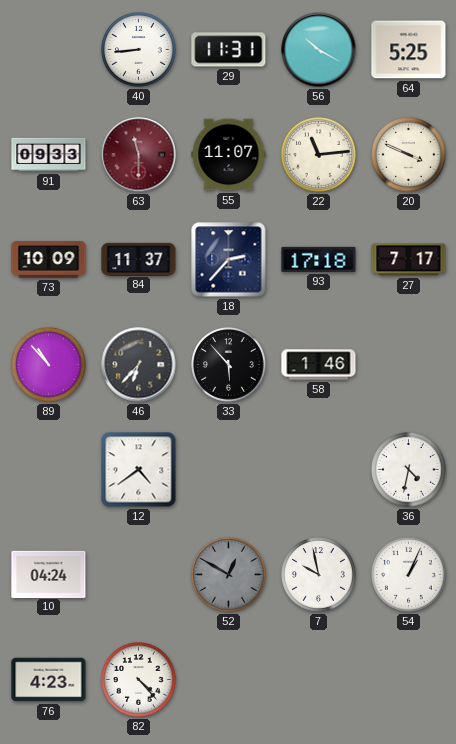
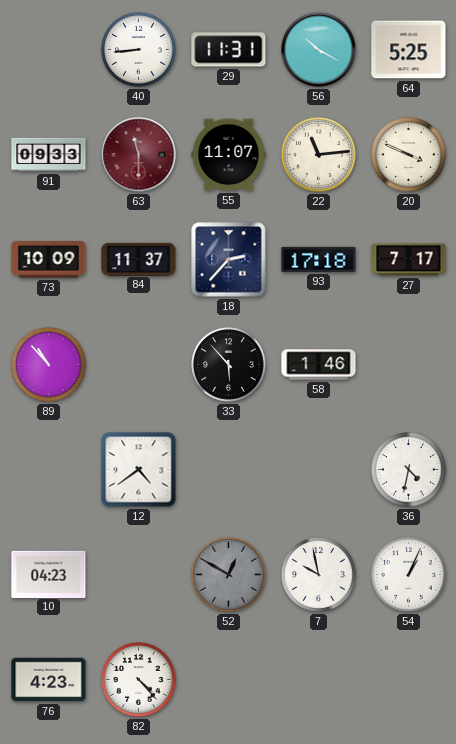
46: 6:37 -> none
10: 04:24 -> 04:23
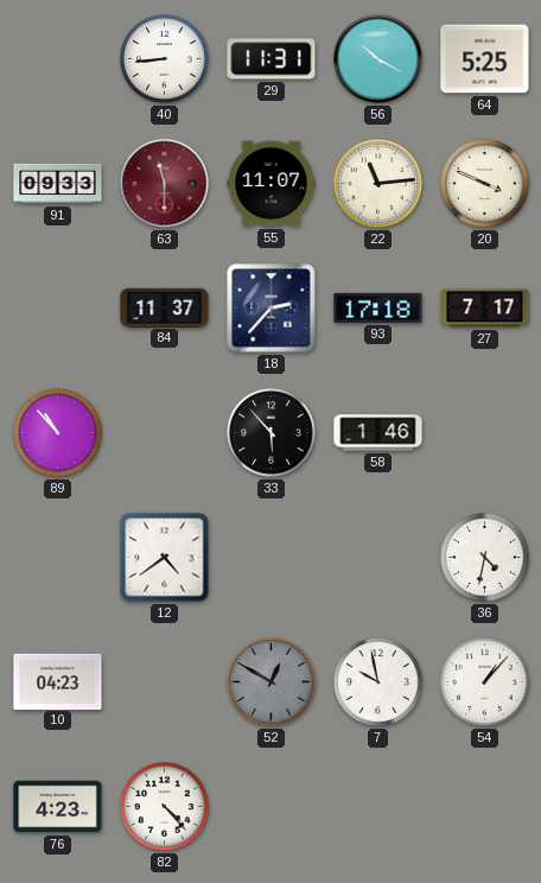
73: 10:09 -> none
54: 1:04 -> 1:07
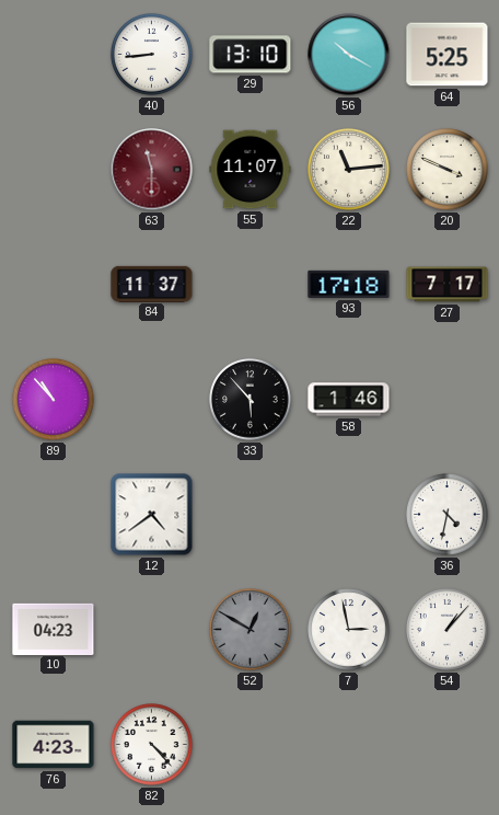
29: 11:31 -> 13:10
91: 09:33 -> none
18: 2:37 -> none
7: 9:58 -> 2:58
